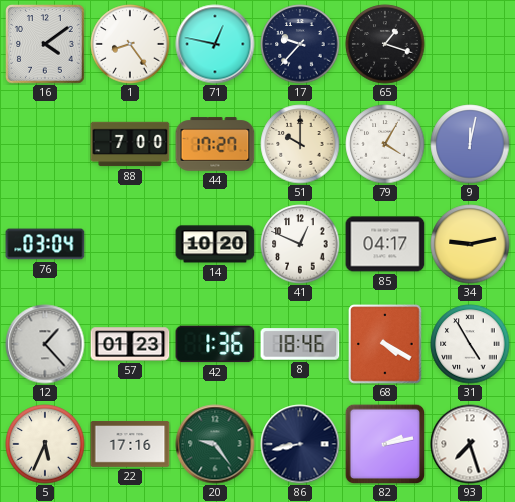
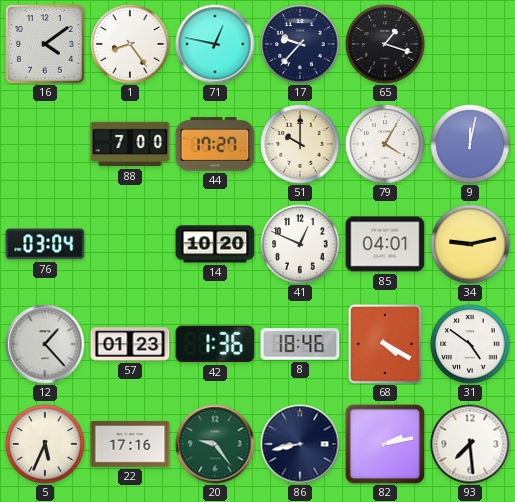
85: 04:17 -> 04:01
31: 4:55 -> 4:51
93: 7:27 -> 7:29
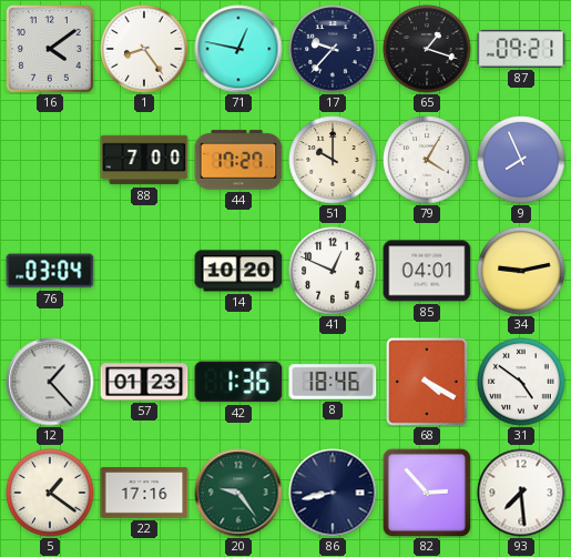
87: none -> 09:21
9: 12:02 -> 7:56
5: 5:34 -> 1:21
82: 2:13 -> 2:53
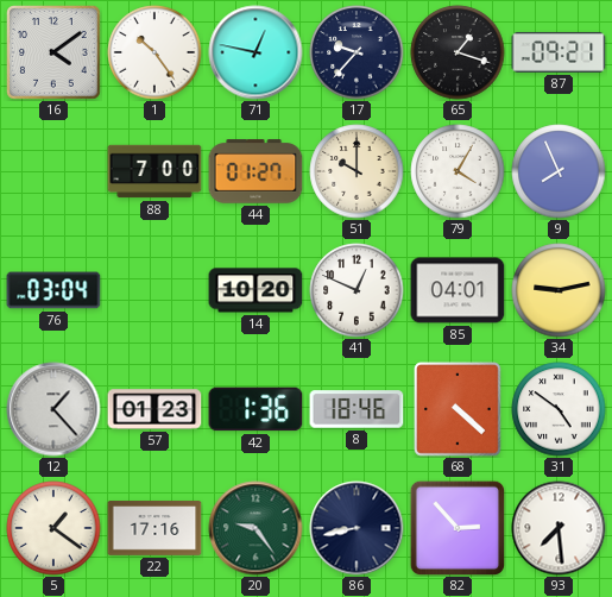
1: 8:24 -> 10:24
44: 17:27 -> 01:27
68: 4:20 -> 4:22
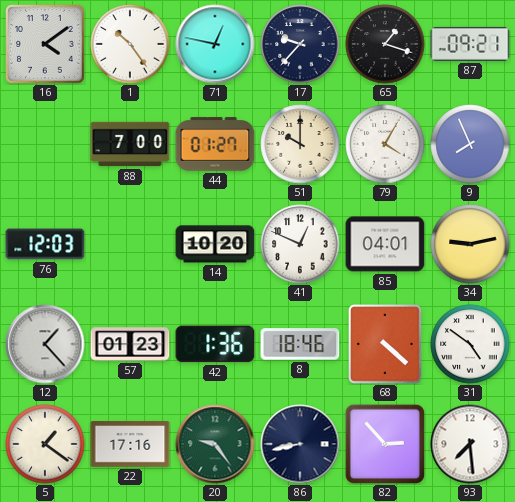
76: 03:04 -> 12:03
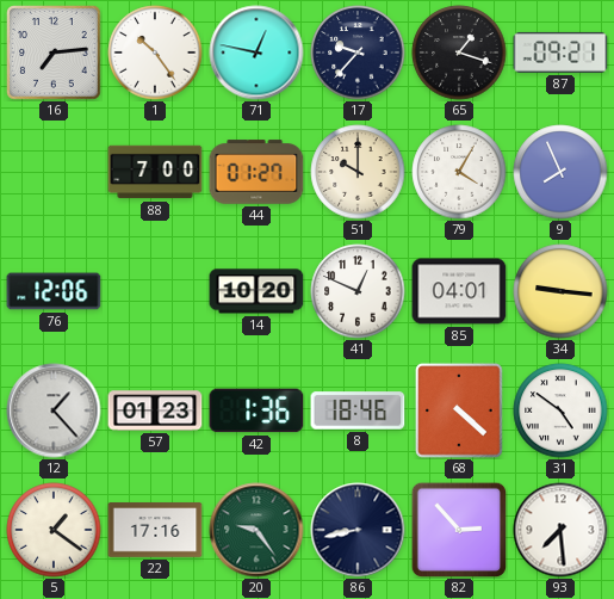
16: 4:09 -> 7:14
76: 12:03 -> 12:06
34: 9:13 -> 9:16
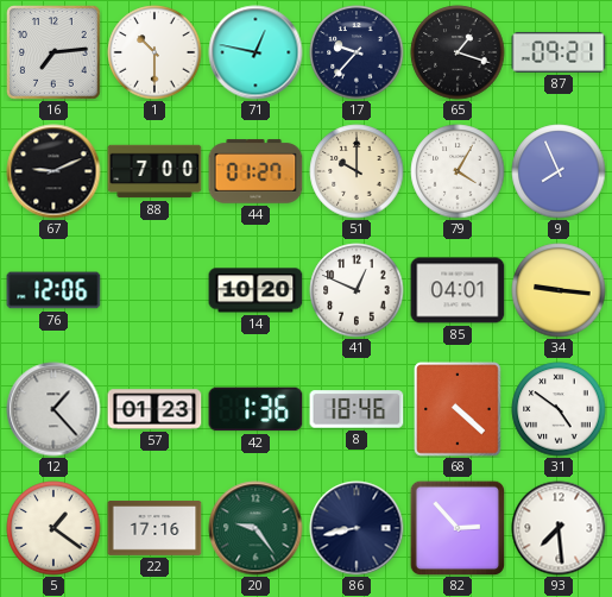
1: 10:24 -> 10:30
67: none -> 9:11
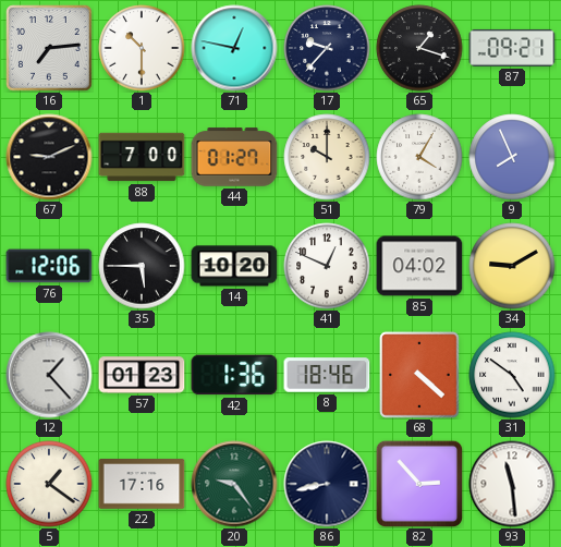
35: none -> 5:45
85: 04:01 -> 04:02
34: 9:16 -> 9:10
93: 7:29 -> 11:29
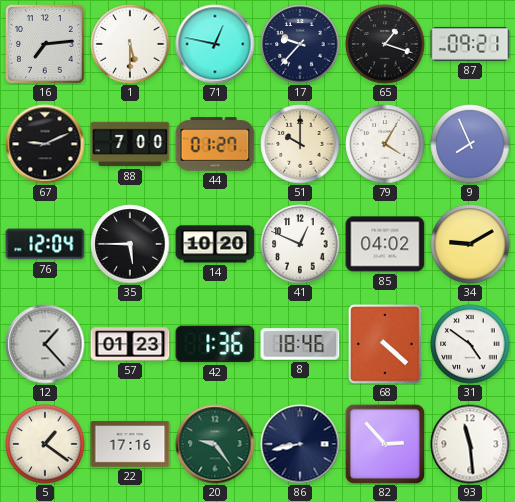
1: 10:30 -> 5:30
76: 12:06 -> 12:04
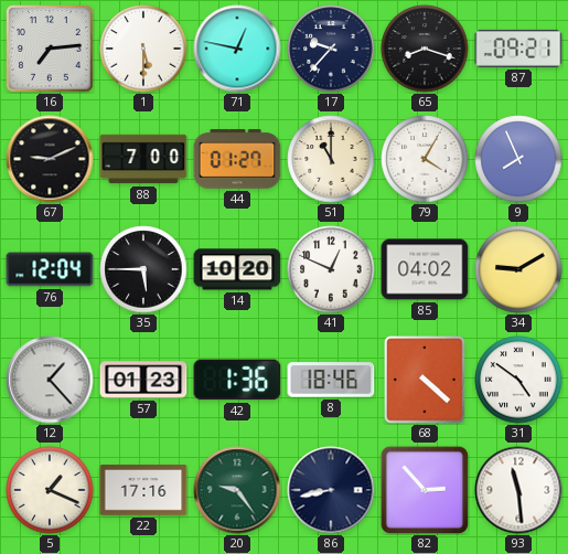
65: 1:18 -> 8:18
51: 10:00 -> 11:00
5: 1:21 -> 1:19
